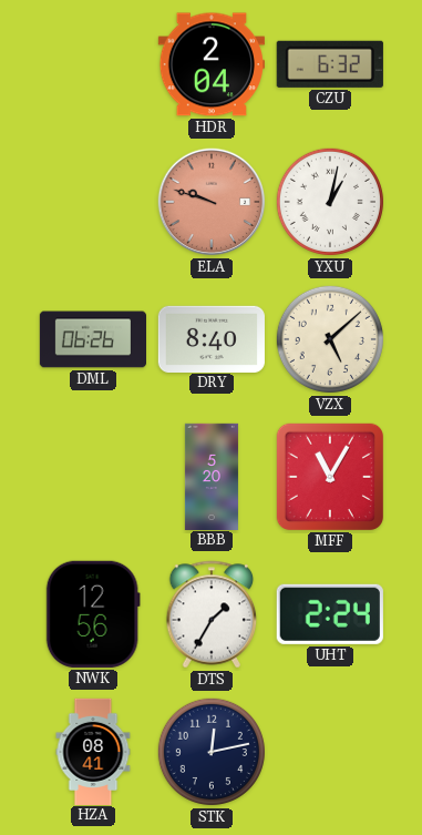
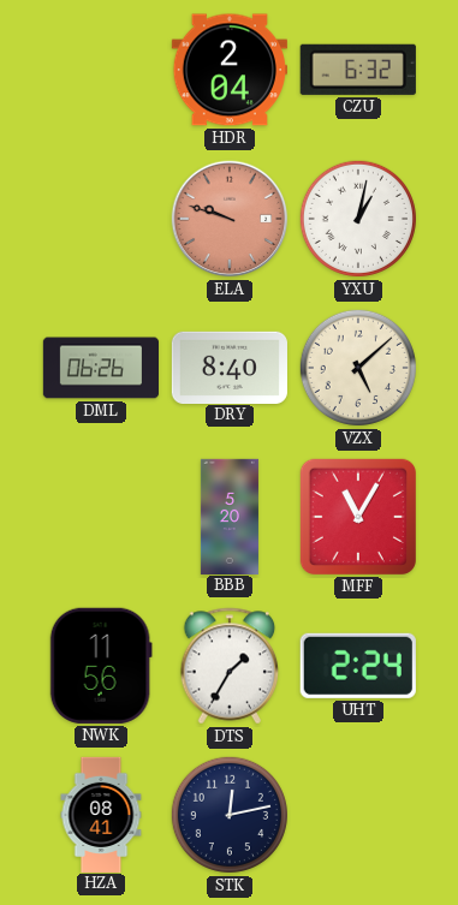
NWK: 12:56 -> 11:56
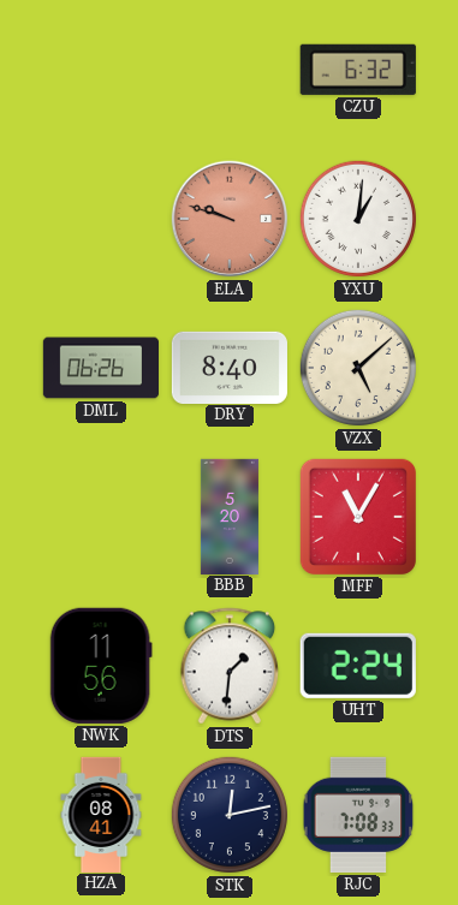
HDR: 2:04 -> none
YXU: 1:02 -> 1:01
DTS: 1:35 -> 1:31
RJC: none -> 7:08
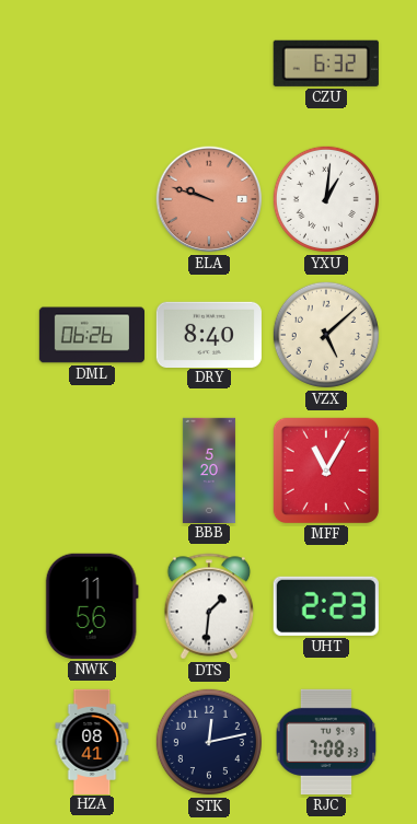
UHT: 2:24 -> 2:23
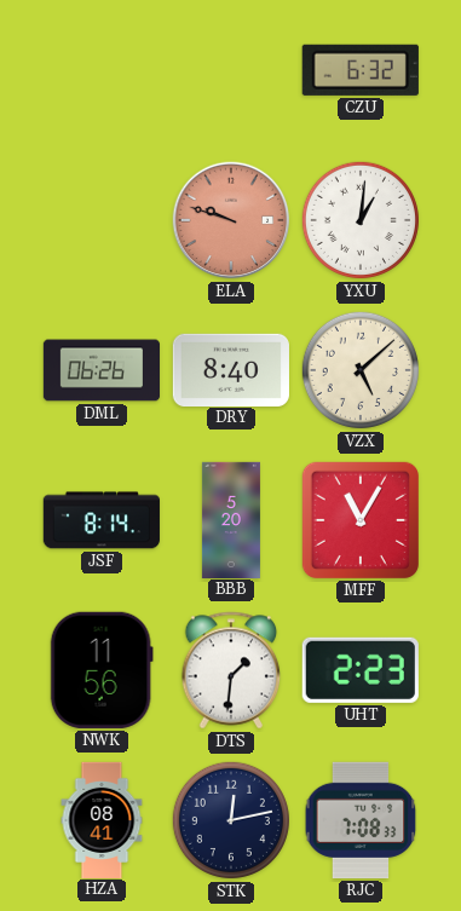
JSF: none -> 8:14
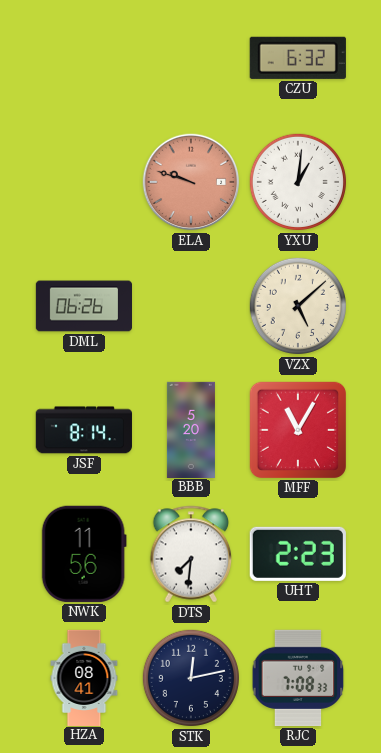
DRY: 8:40 -> none
DTS: 1:31 -> 7:31
